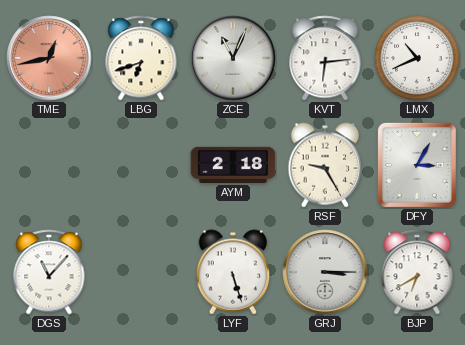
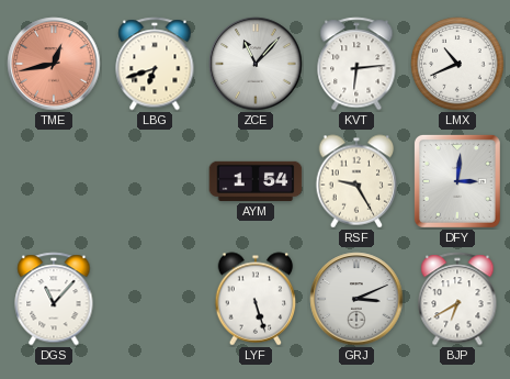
ZCE: 11:04 -> 11:07
AYM: 2:18 -> 1:54
DFY: 3:05 -> 3:01
GRJ: 3:15 -> 3:11
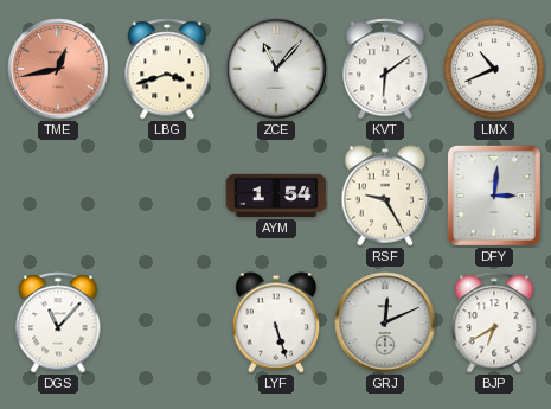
LBG: 6:42 -> 3:42
KVT: 6:14 -> 6:09
GRJ: 3:11 -> 12:11
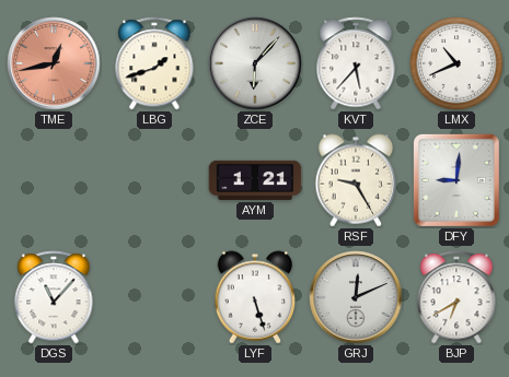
LBG: 3:42 -> 1:42
ZCE: 11:07 -> 6:07
KVT: 6:09 -> 5:37
AYM: 1:54 -> 1:21
DFY: 3:01 -> 9:01
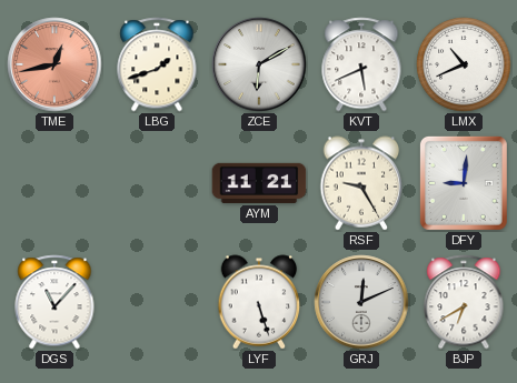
ZCE: 6:07 -> 6:10
KVT: 5:37 -> 5:41
AYM: 1:21 -> 11:21
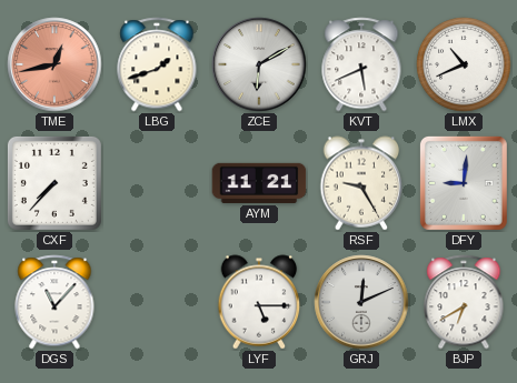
CXF: none -> 7:37
LYF: 5:27 -> 5:15
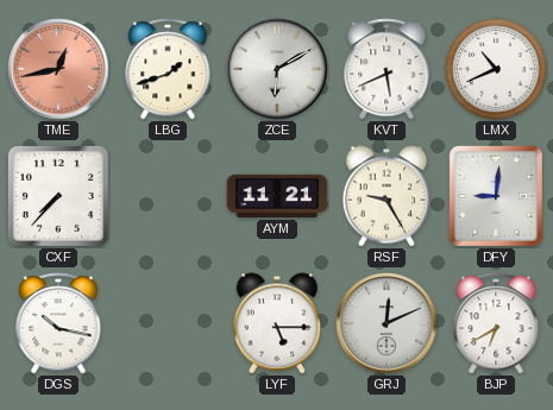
DGS: 11:07 -> 10:17
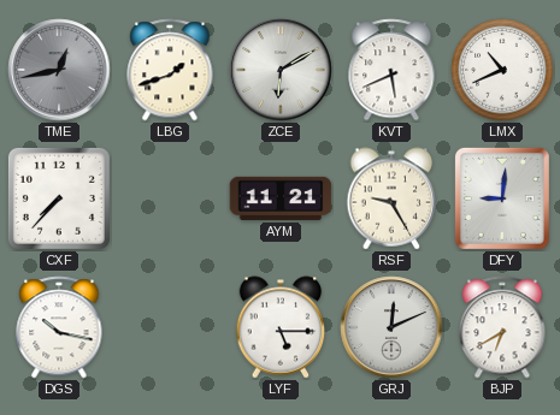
TME dial: salmon -> grey
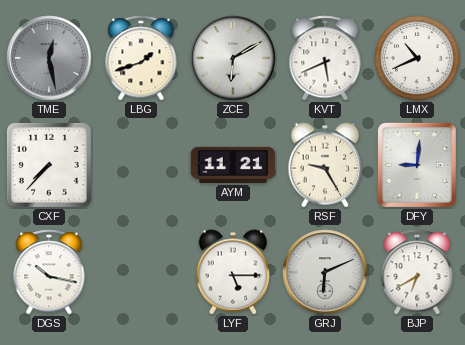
TME: 12:43 -> 12:28
GRJ: 12:11 -> 6:11
